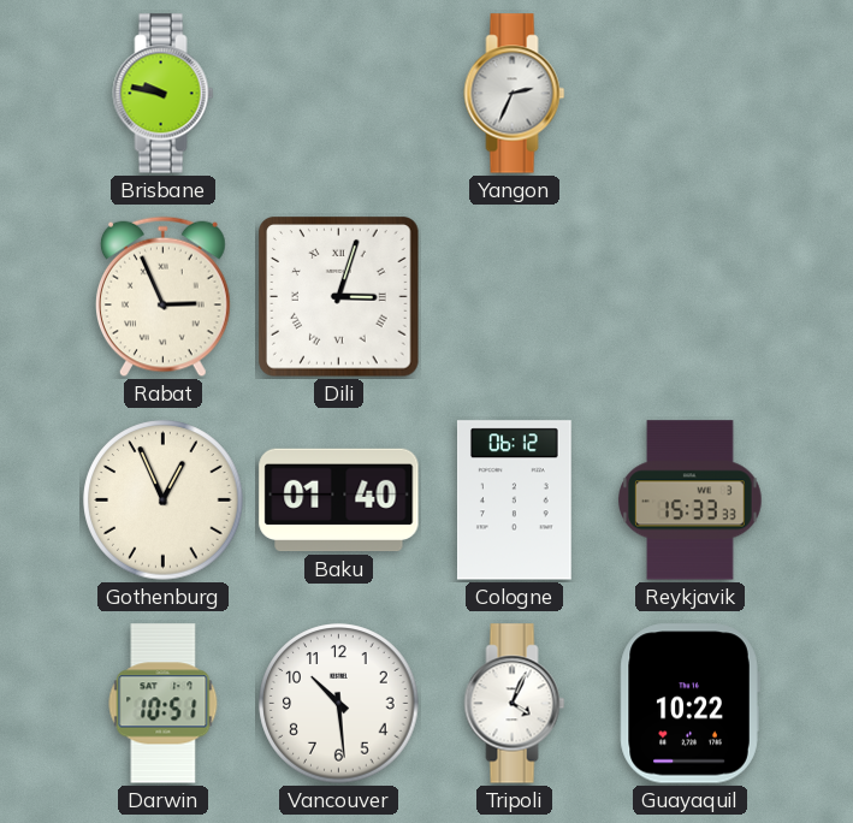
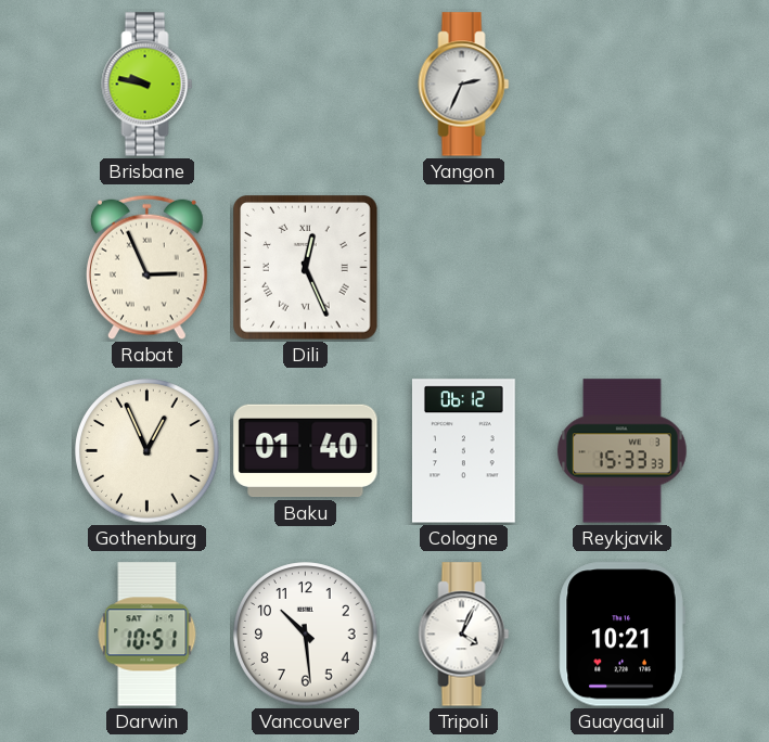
Dili: 3:03 -> 12:26
Guayaquil: 10:22 -> 10:21
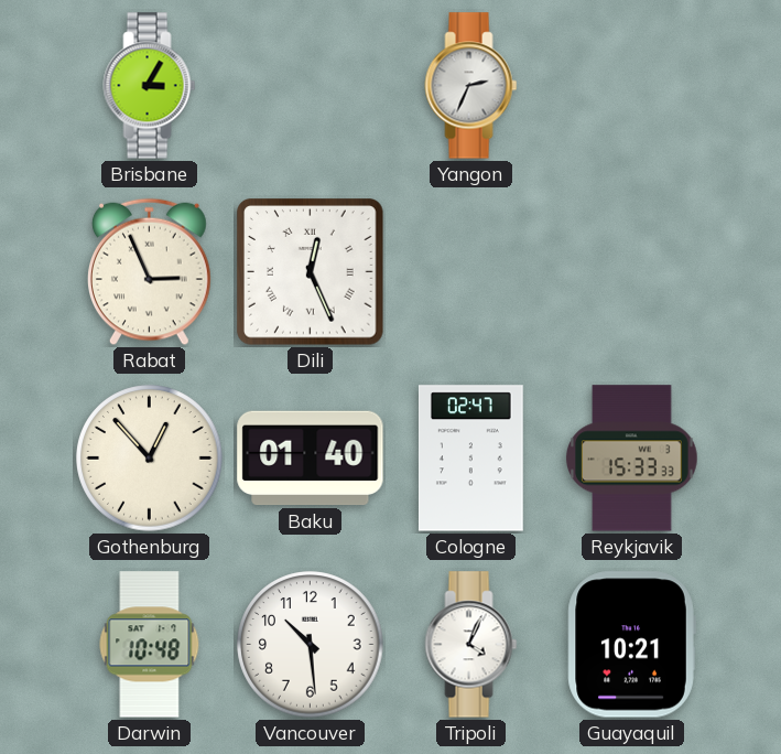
Brisbane: 9:47 -> 3:05
Gothenburg: 12:56 -> 12:53
Cologne: 06:12 -> 02:47
Darwin: 10:51 -> 10:48
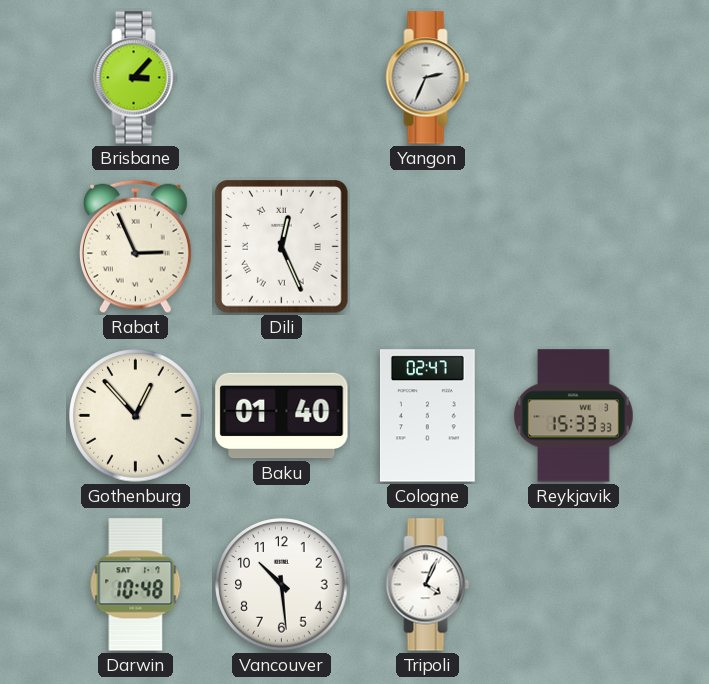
Brisbane: 3:05 -> 3:07
Guayaquil: 10:21 -> none
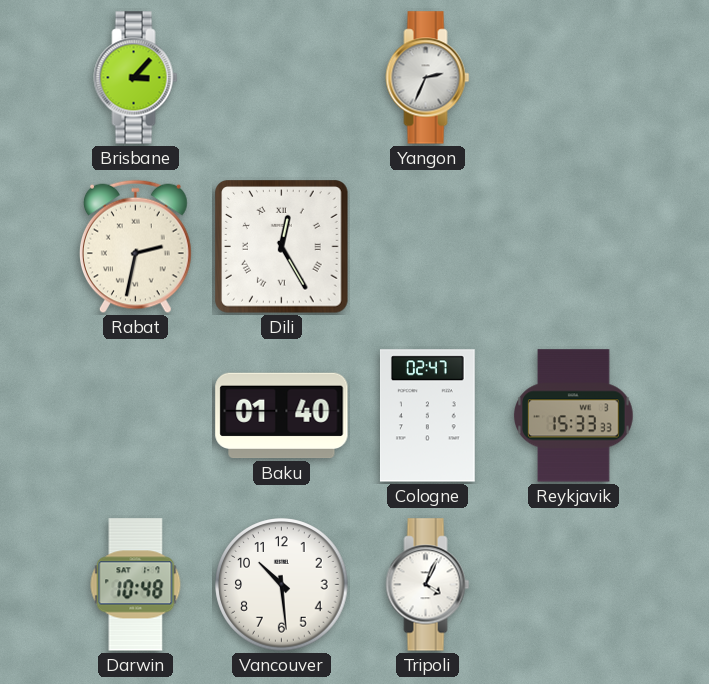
Rabat: 2:56 -> 2:32
Dili: 12:26 -> 12:25
Gothenburg: 12:53 -> none
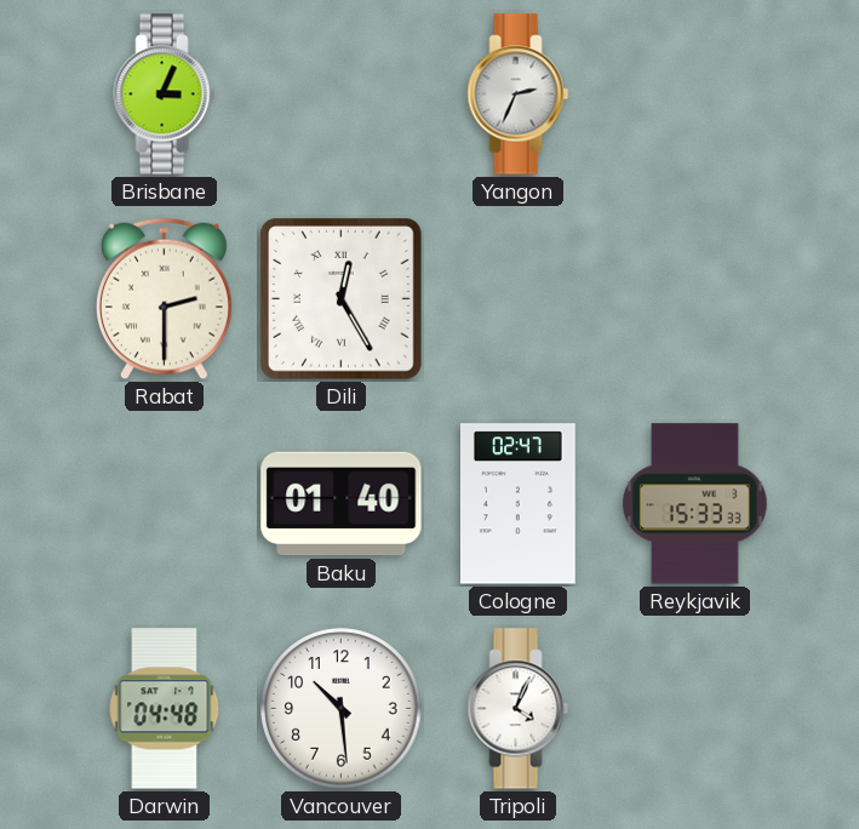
Brisbane: 3:07 -> 3:04
Rabat: 2:32 -> 2:30
Darwin: 10:48 -> 04:48
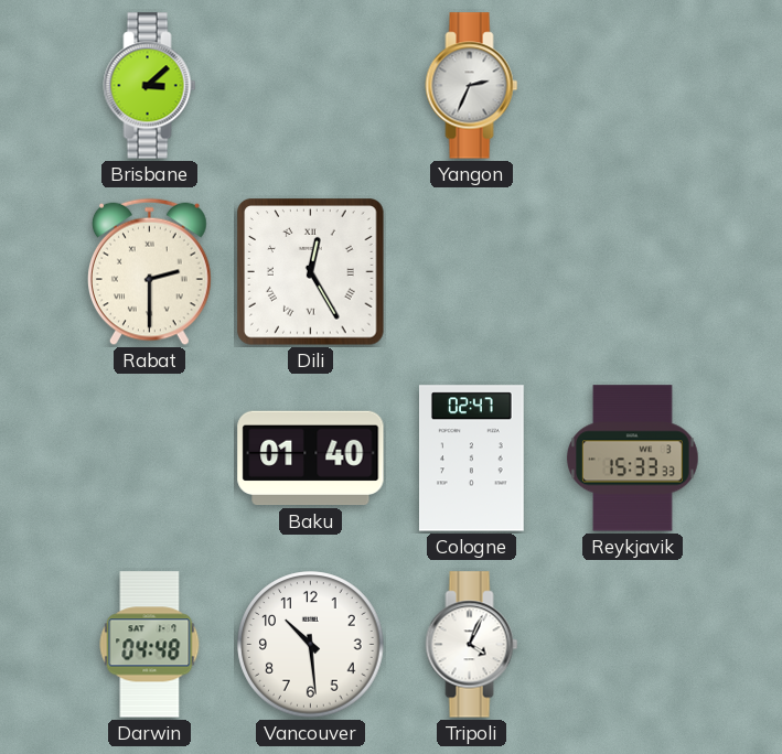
Brisbane: 3:04 -> 3:08
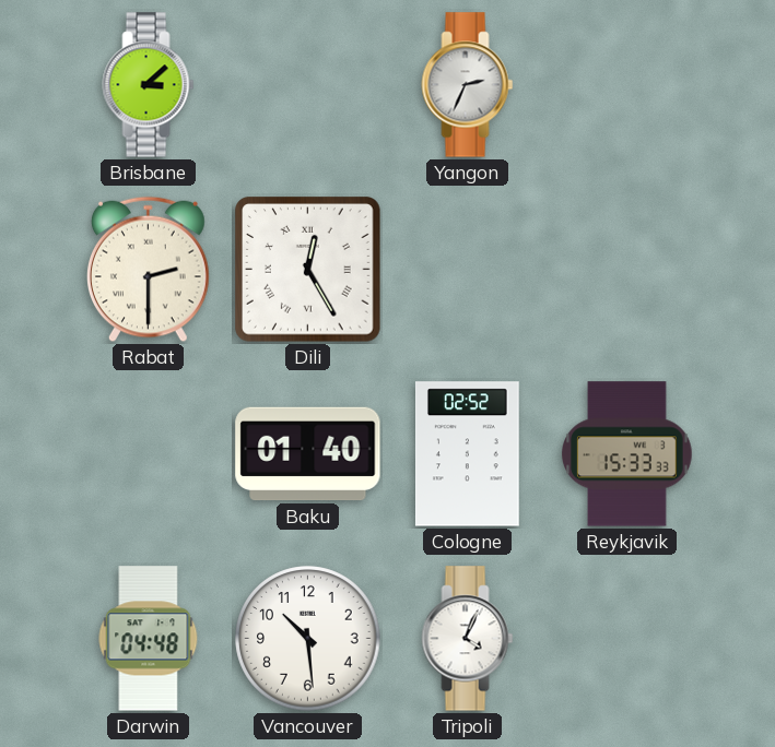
Cologne: 02:47 -> 02:52
